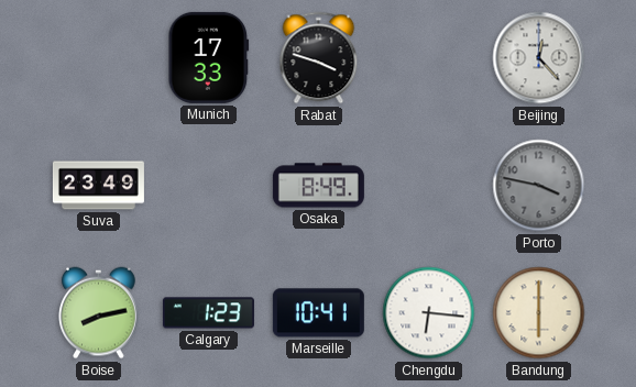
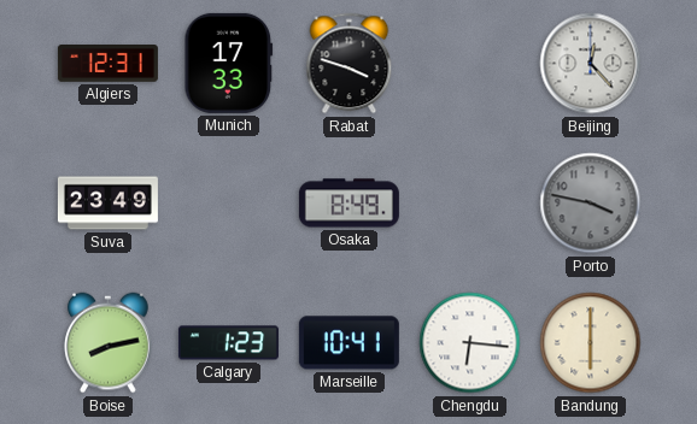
Algiers: none -> 12:31
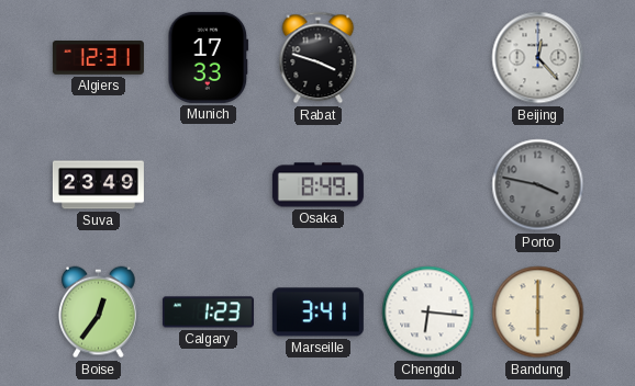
Boise: 8:13 -> 12:36
Marseille: 10:41 -> 3:41
